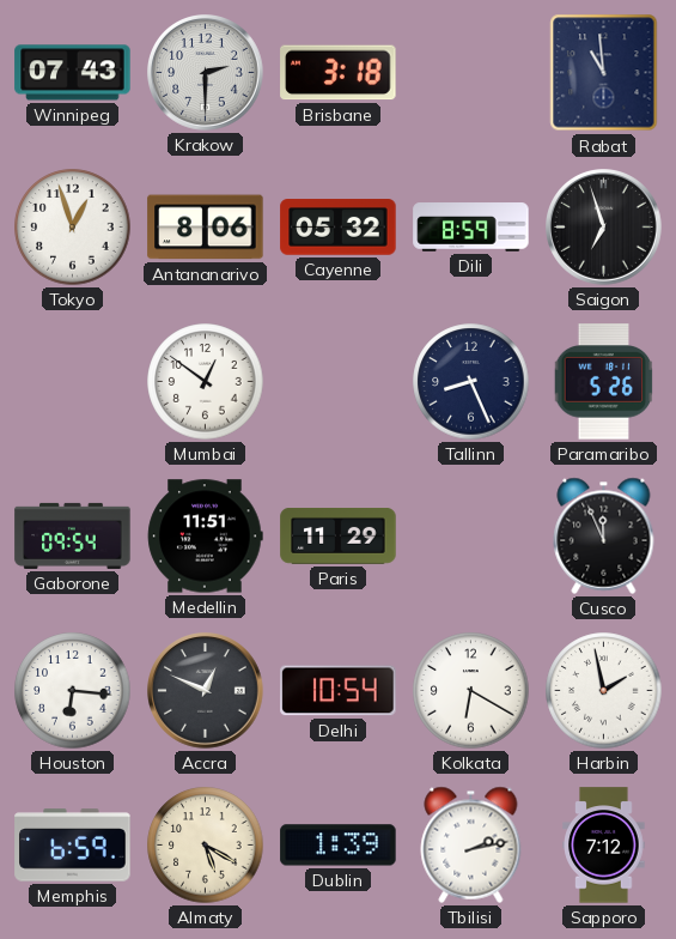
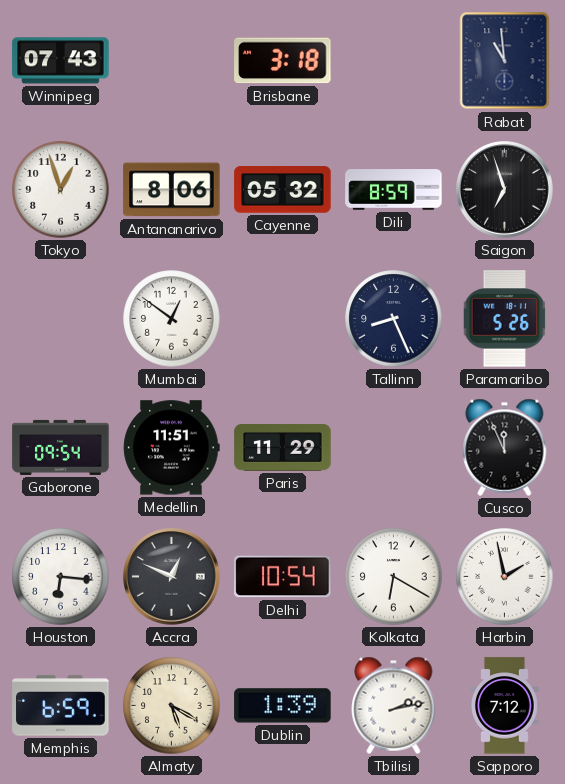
Krakow: 2:30 -> none
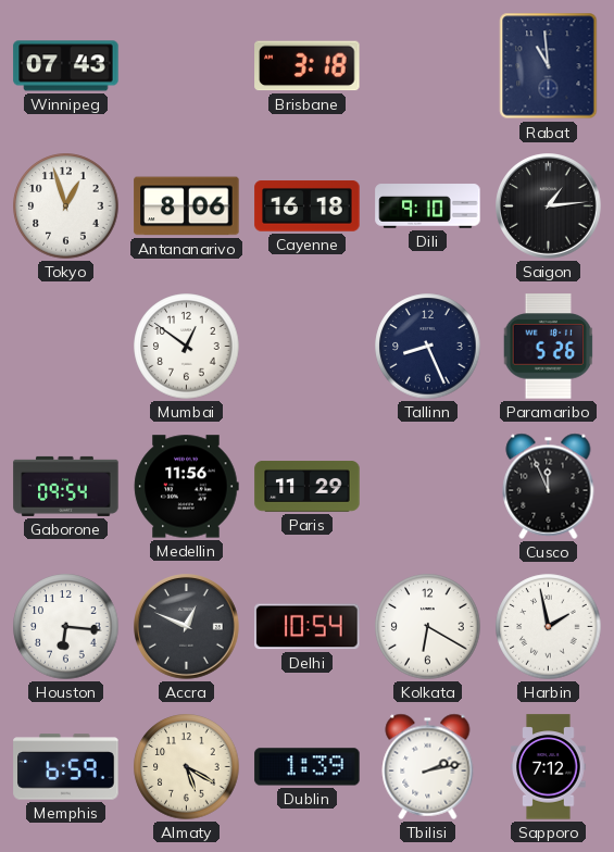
Cayenne: 05:32 -> 16:18
Dili: 8:59 -> 9:10
Saigon: 6:57 -> 1:14
Medellin: 11:51 -> 11:56
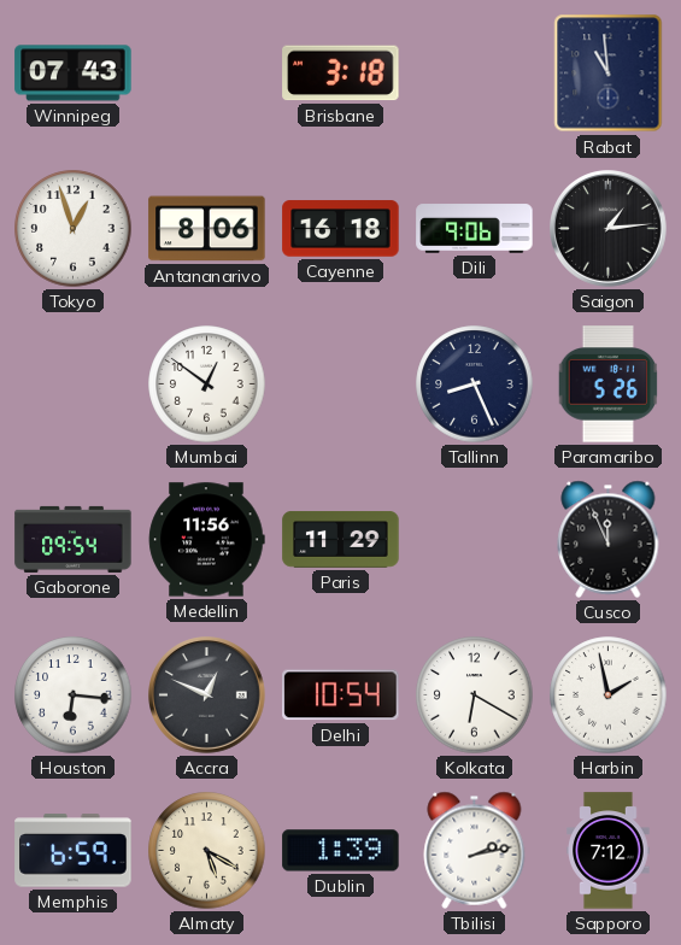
Dili: 9:10 -> 9:06
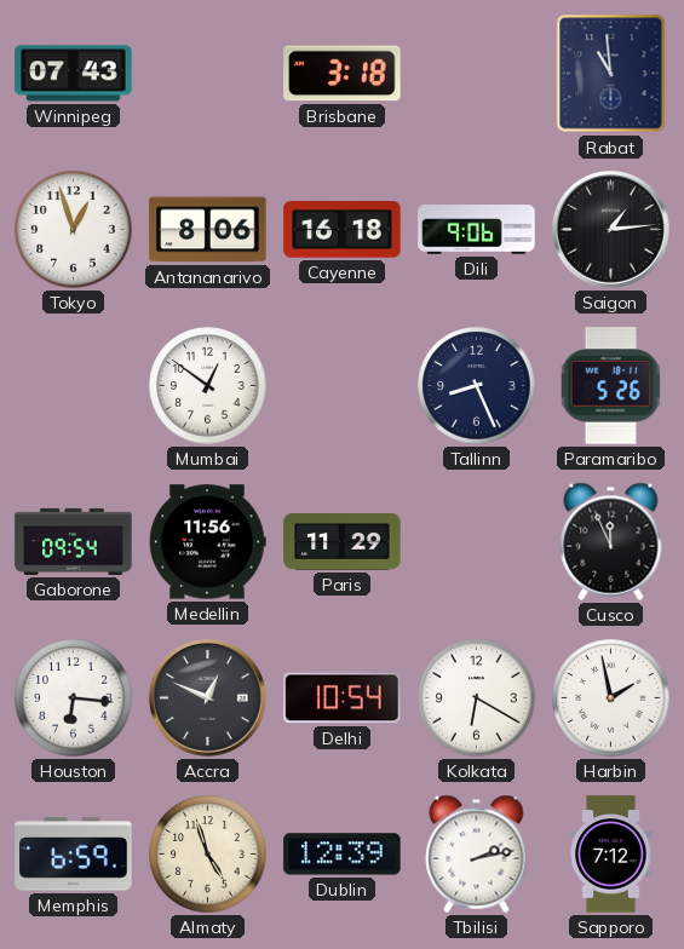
Almaty: 5:20 -> 4:57
Dublin: 1:39 -> 12:39
